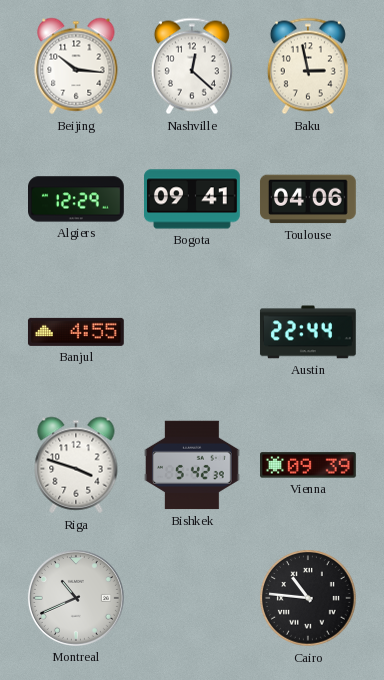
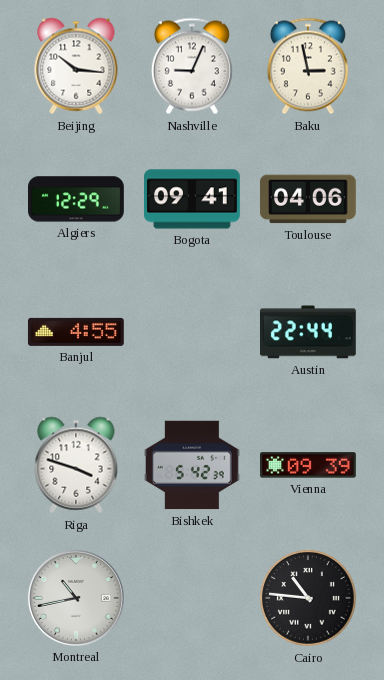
Nashville: 12:22 -> 9:04
Montreal: 10:41 -> 10:43
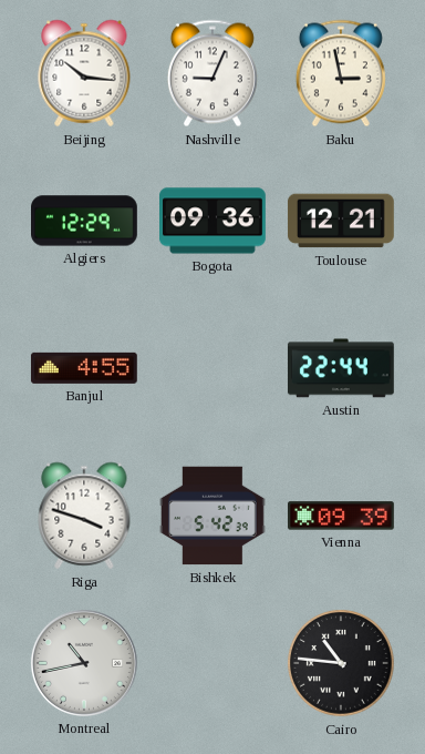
Bogota: 09:41 -> 09:36
Toulouse: 04:06 -> 12:21
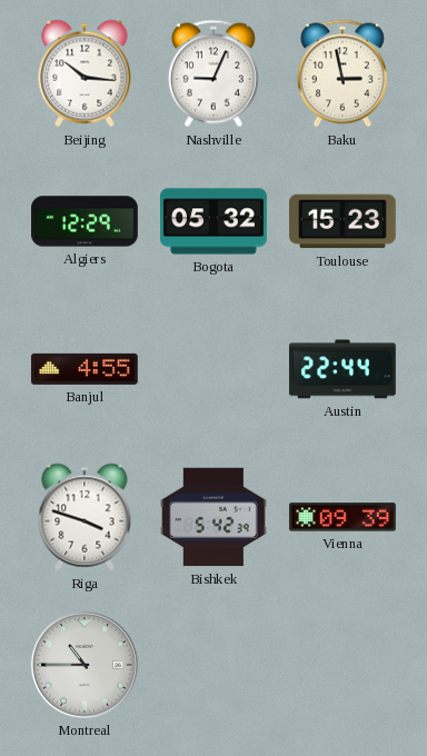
Bogota: 09:36 -> 05:32
Toulouse: 12:21 -> 15:23
Montreal: 10:43 -> 10:45
Cairo: 10:46 -> none
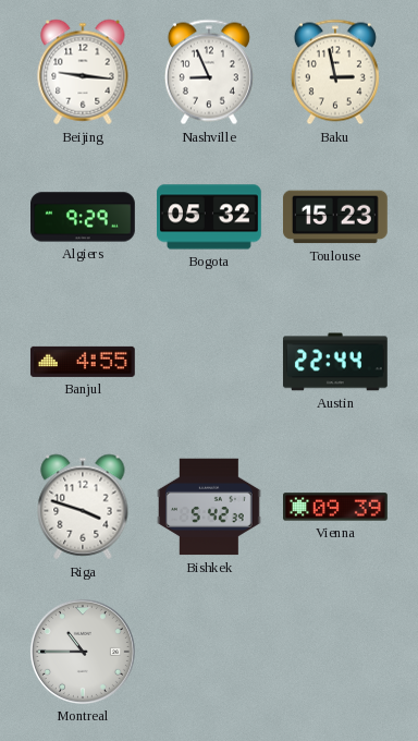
Beijing: 10:16 -> 9:16
Nashville: 9:04 -> 8:56
Algiers: 12:29 -> 9:29
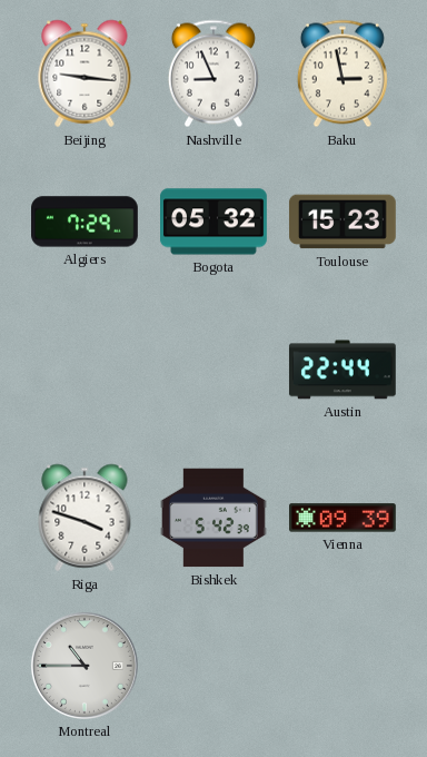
Algiers: 9:29 -> 7:29
Banjul: 4:55 -> none
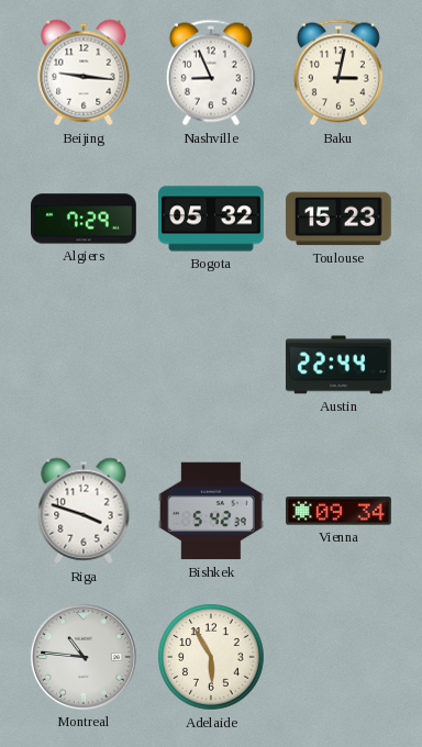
Baku: 2:58 -> 3:02
Vienna: 09:39 -> 09:34
Montreal: 10:45 -> 10:46
Adelaide: none -> 5:55
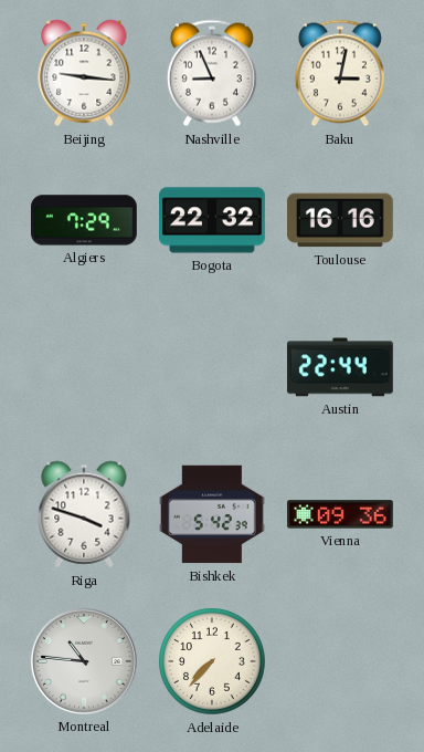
Bogota: 05:32 -> 22:32
Toulouse: 15:23 -> 16:16
Vienna: 09:34 -> 09:36
Adelaide: 5:55 -> 7:37
